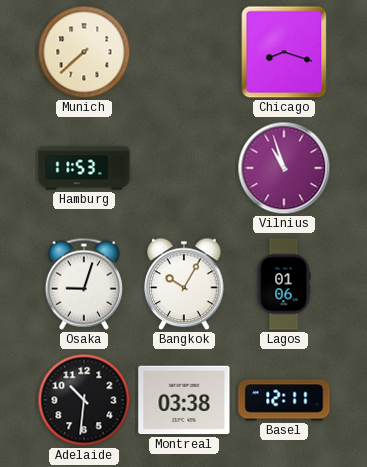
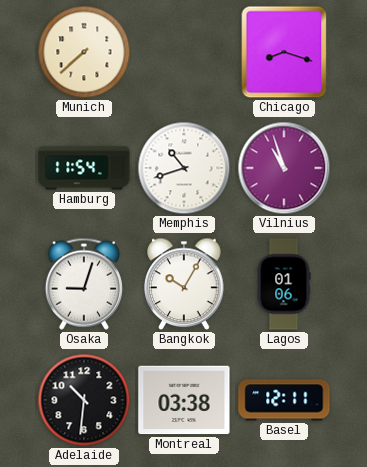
Hamburg: 11:53 -> 11:54
Memphis: none -> 10:42
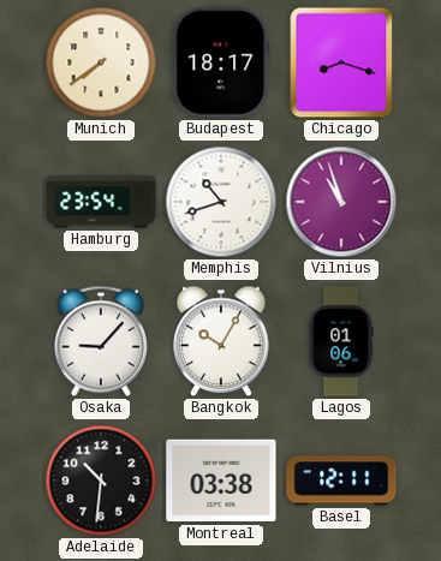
Munich: 7:38 -> 7:39
Budapest: none -> 18:17
Hamburg: 11:54 -> 23:54
Osaka: 9:03 -> 9:07
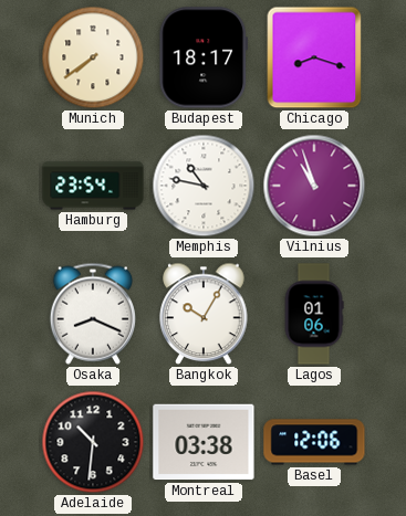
Memphis: 10:42 -> 10:47
Osaka: 9:07 -> 8:19
Basel: 12:11 -> 12:06
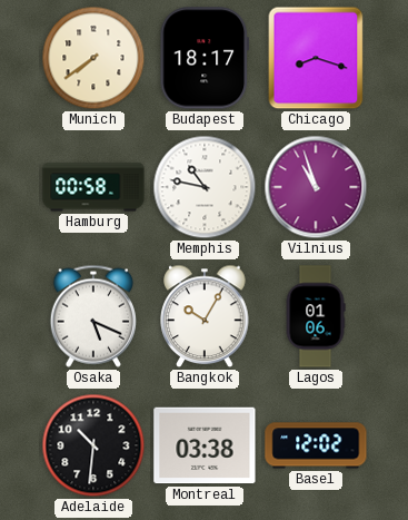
Hamburg: 23:54 -> 00:58
Osaka: 8:19 -> 5:19
Basel: 12:06 -> 12:02
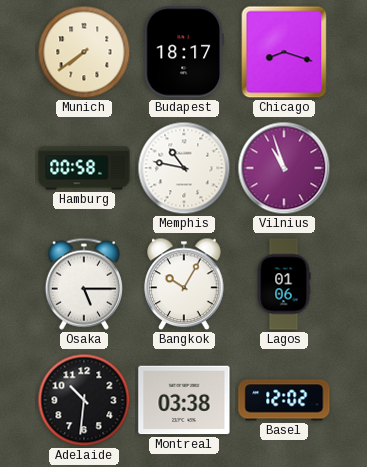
Osaka: 5:19 -> 5:15
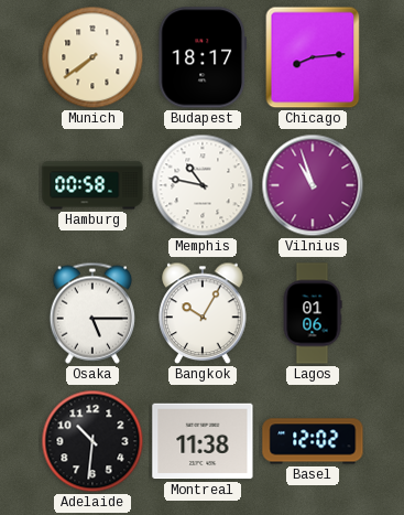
Chicago: 8:18 -> 8:14
Montreal: 03:38 -> 11:38
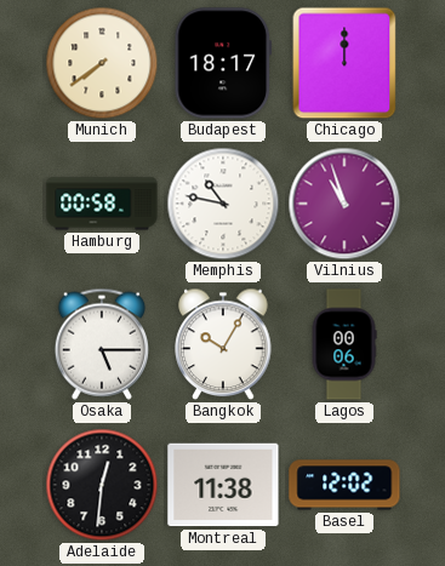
Chicago: 8:14 -> 12:00
Lagos: 01:06 -> 00:06
Adelaide: 10:31 -> 12:31
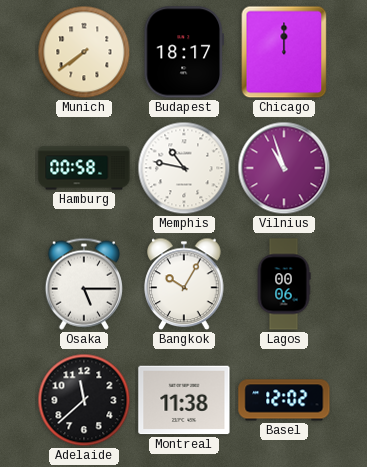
Adelaide: 12:31 -> 11:38
